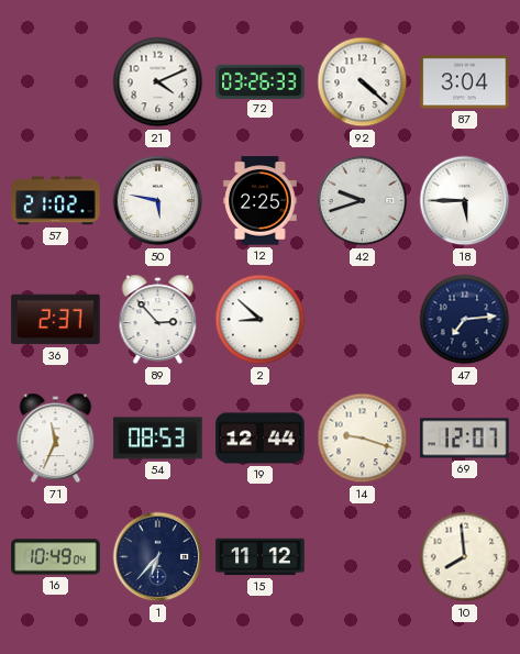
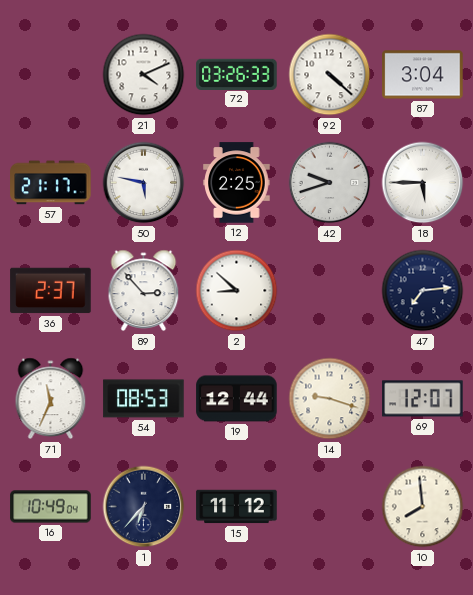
57: 21:02 -> 21:17
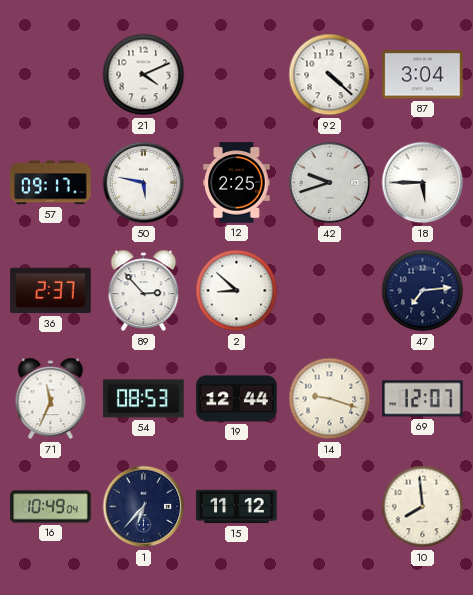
72: 03:26 -> none
57: 21:17 -> 09:17
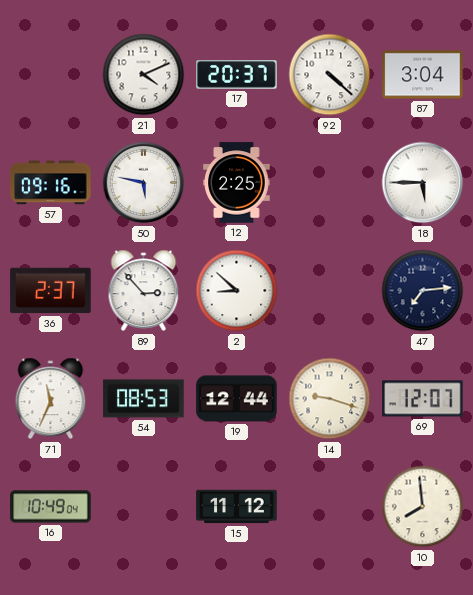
17: none -> 20:37
57: 09:17 -> 09:16
42: 9:42 -> none
1: 6:37 -> none
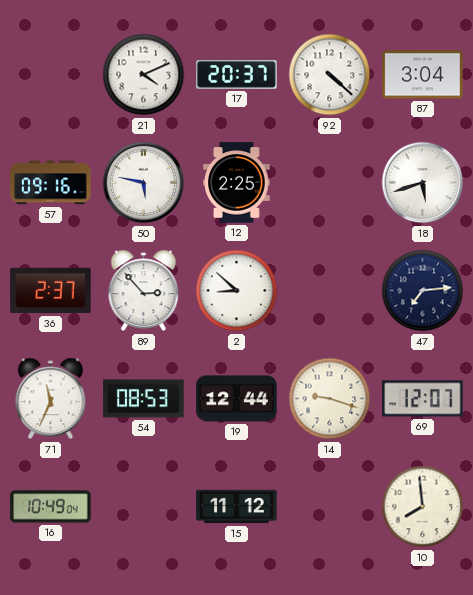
18: 5:45 -> 5:42
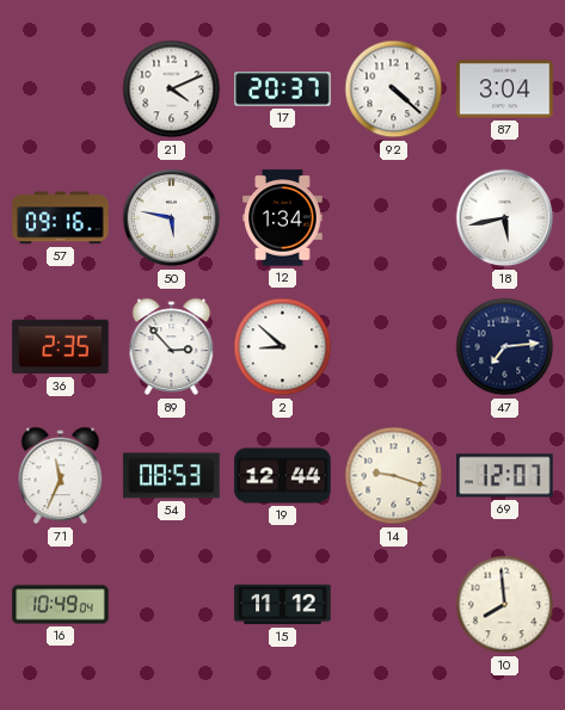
12: 2:25 -> 1:34
18: 5:42 -> 5:43
36: 2:37 -> 2:35
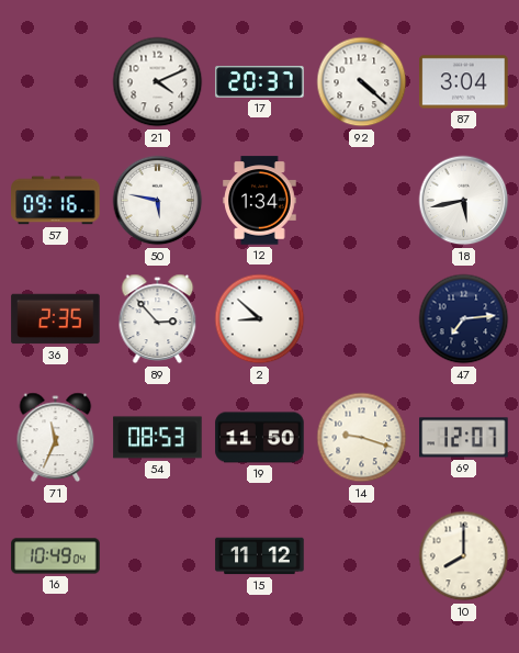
19: 12:44 -> 11:50
10: 7:59 -> 8:00
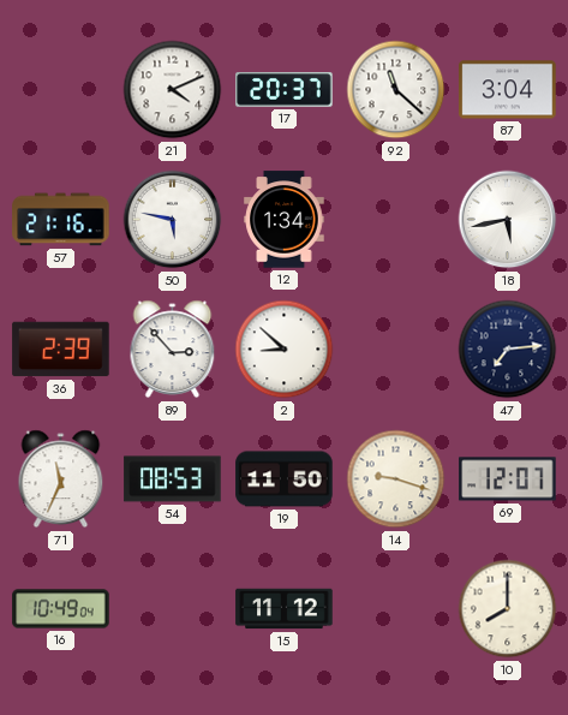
92: 4:22 -> 11:22
57: 09:16 -> 21:16
36: 2:35 -> 2:39
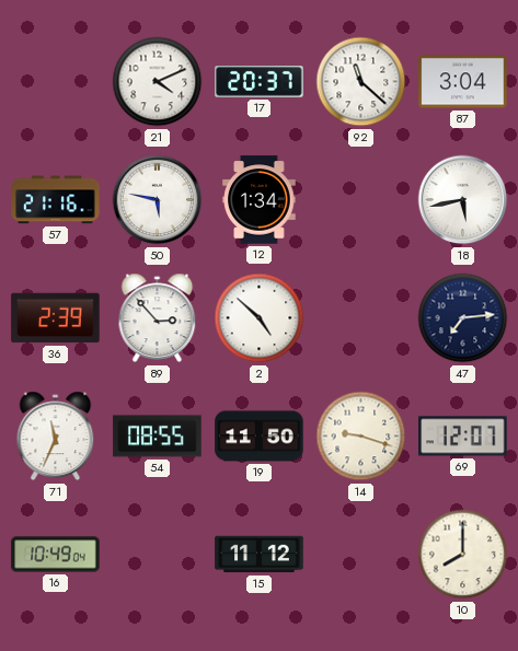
2: 8:52 -> 4:52
54: 08:53 -> 08:55
